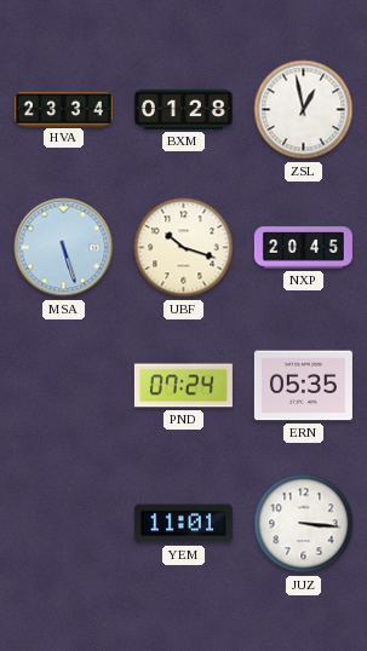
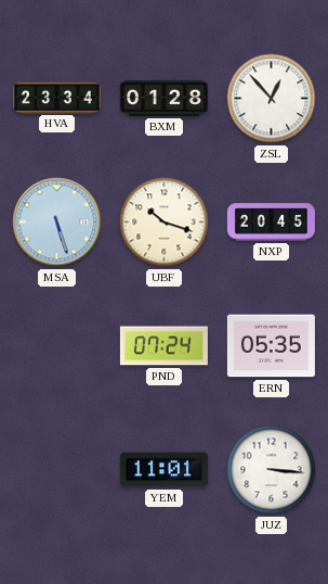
ZSL: 12:58 -> 12:53
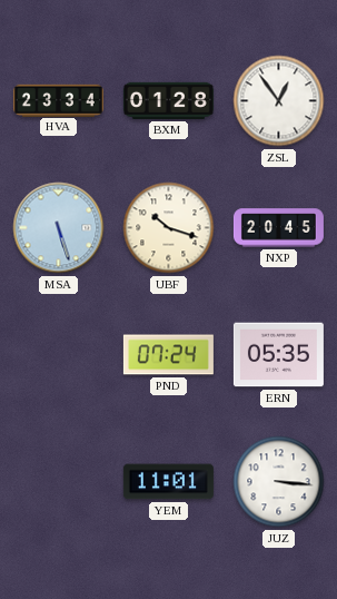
ZSL: 12:53 -> 12:54
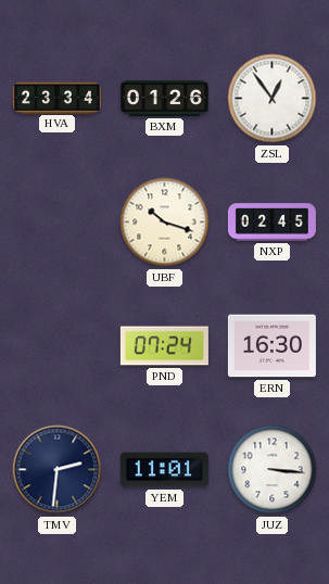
BXM: 01:28 -> 01:26
MSA: 5:27 -> none
NXP: 20:45 -> 02:45
ERN: 05:35 -> 16:30
TMV: none -> 2:31
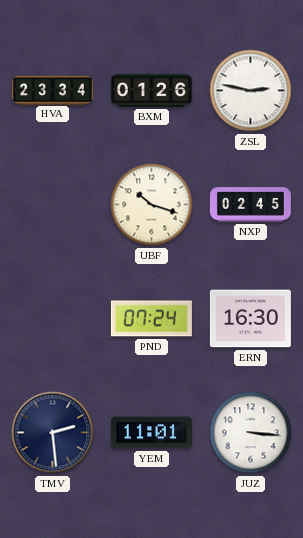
ZSL: 12:54 -> 2:47
TMV: 2:31 -> 2:29
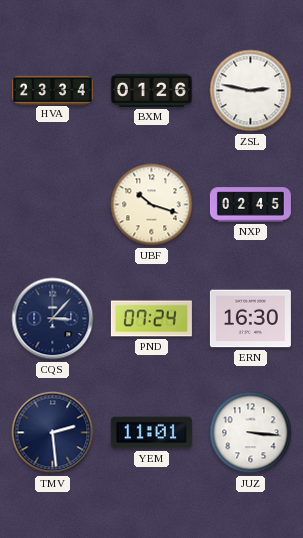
CQS: none -> 3:07
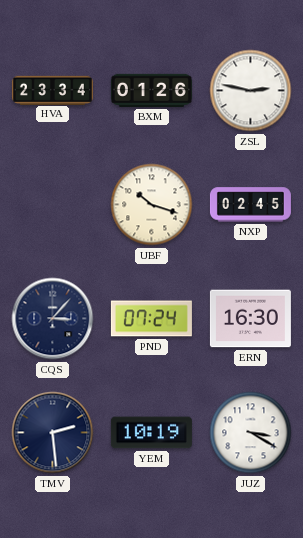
YEM: 11:01 -> 10:19
JUZ: 3:16 -> 3:20
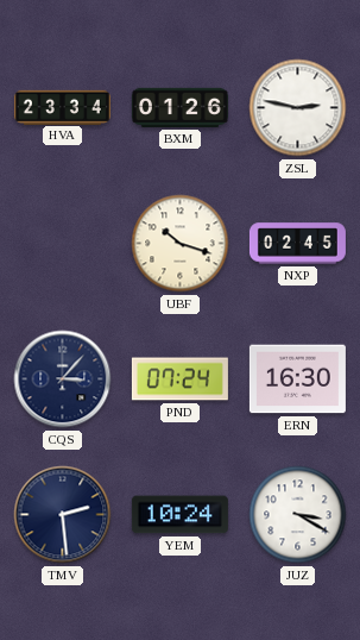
YEM: 10:19 -> 10:24
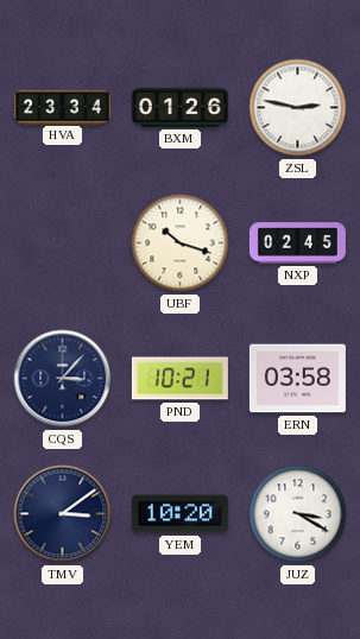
PND: 07:24 -> 10:21
ERN: 16:30 -> 03:58
TMV: 2:29 -> 3:09
YEM: 10:24 -> 10:20
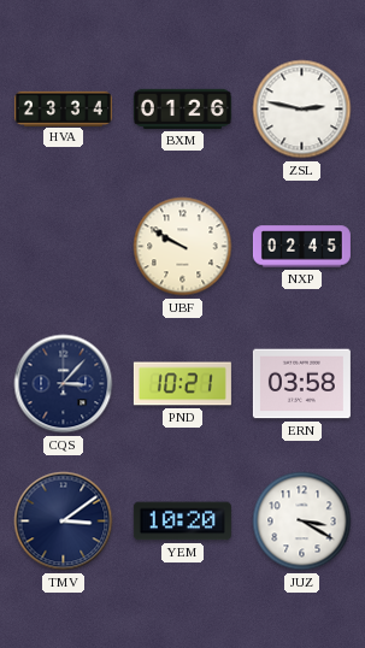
UBF: 10:18 -> 9:50
